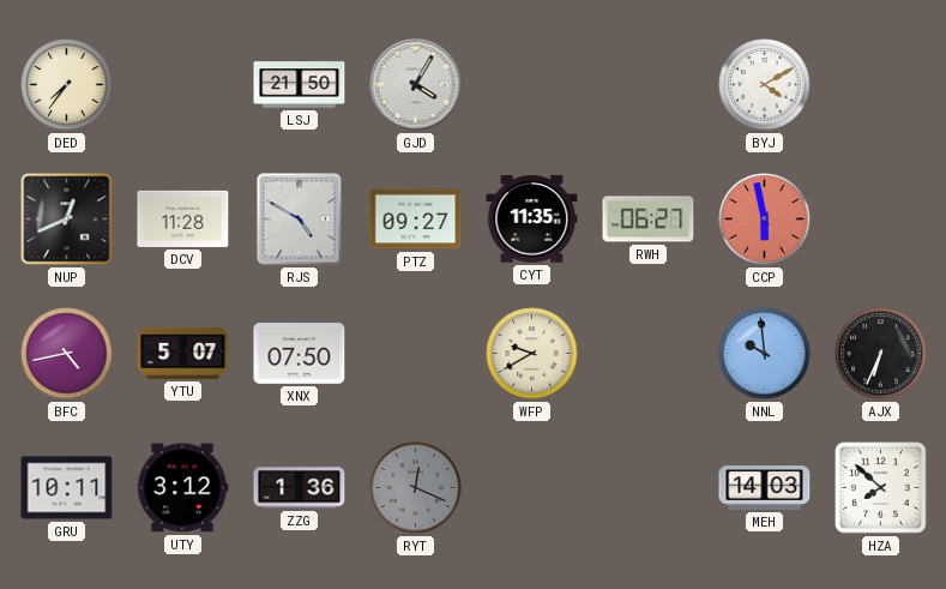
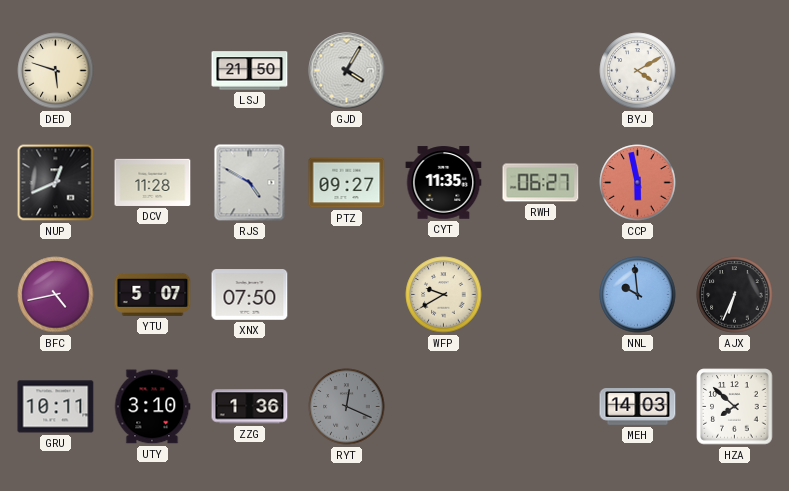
DED: 7:36 -> 5:48
UTY: 3:12 -> 3:10
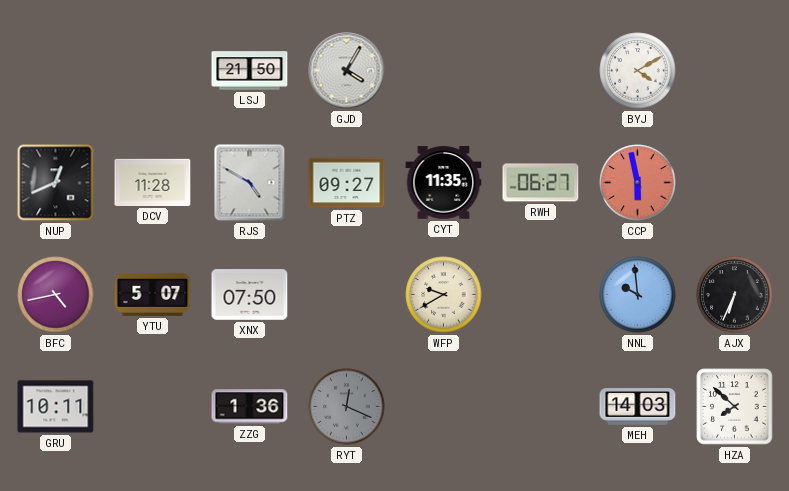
DED: 5:48 -> none
UTY: 3:10 -> none
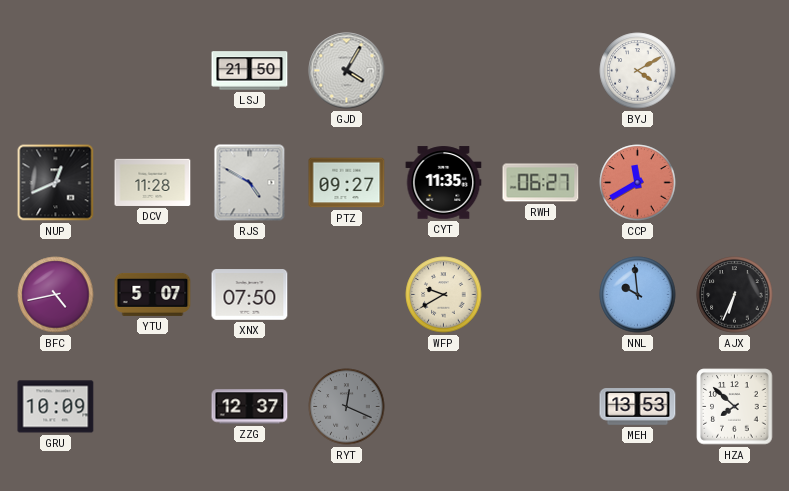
CCP: 5:58 -> 11:40
GRU: 10:11 -> 10:09
ZZG: 1:36 -> 12:37
MEH: 14:03 -> 13:53
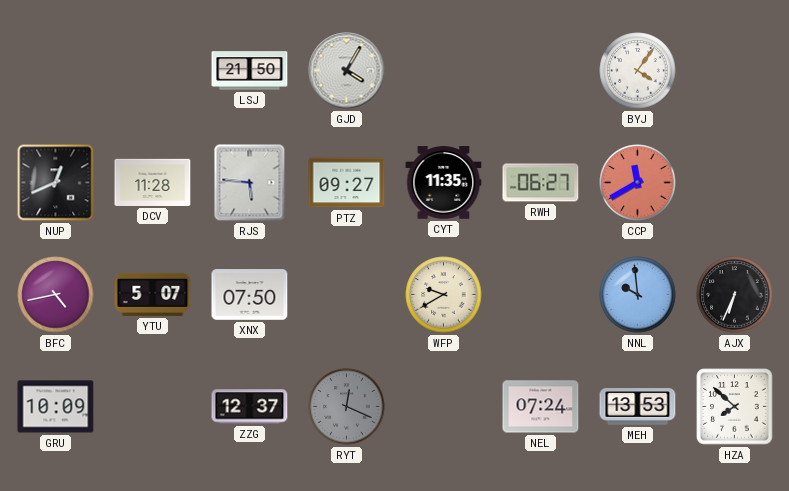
BYJ: 4:10 -> 4:06
RJS: 4:50 -> 5:46
NEL: none -> 07:24
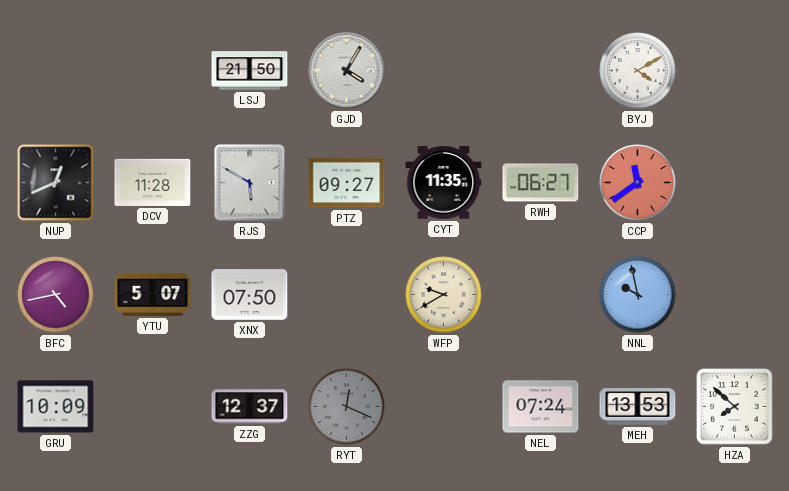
BYJ: 4:06 -> 4:10
RJS: 5:46 -> 5:50
CCP: 11:40 -> 11:39
NNL: 9:59 -> 9:58
AJX: 6:34 -> none
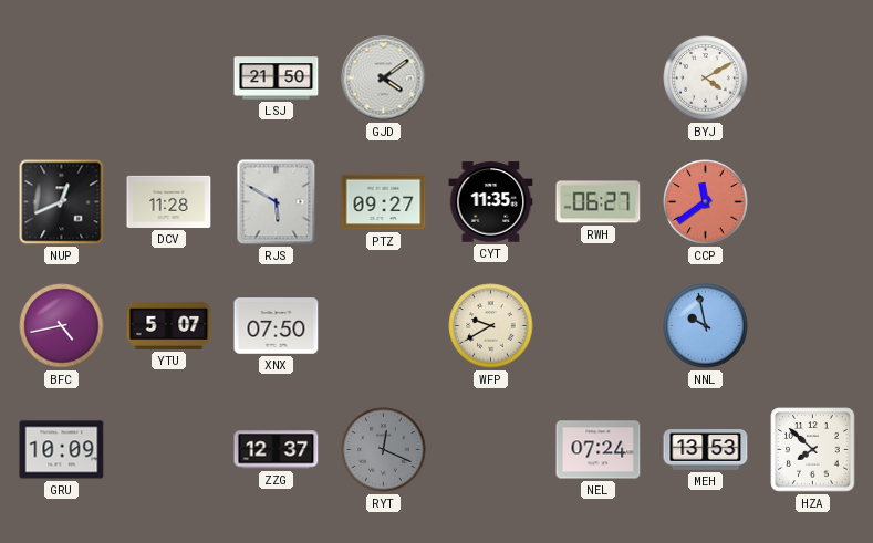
GJD: 4:05 -> 4:09
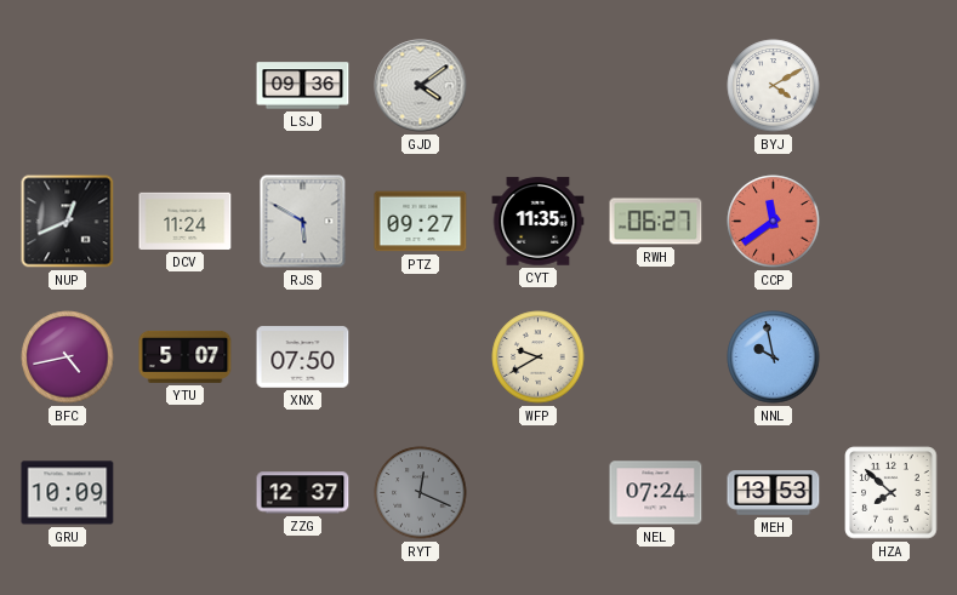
LSJ: 21:50 -> 09:36
DCV: 11:28 -> 11:24
